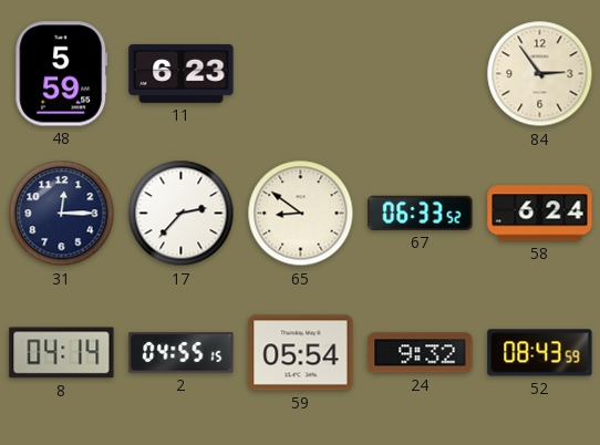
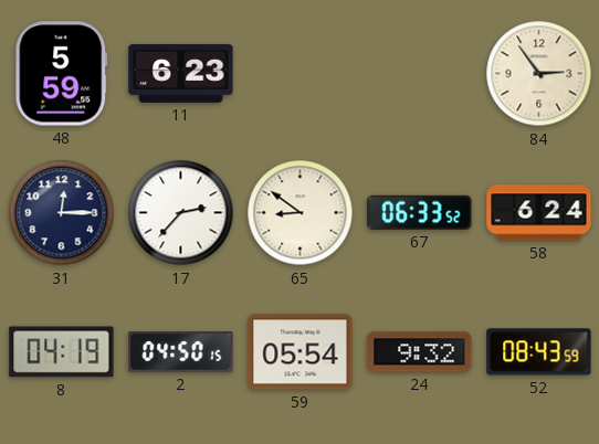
8: 04:14 -> 04:19
2: 04:55 -> 04:50
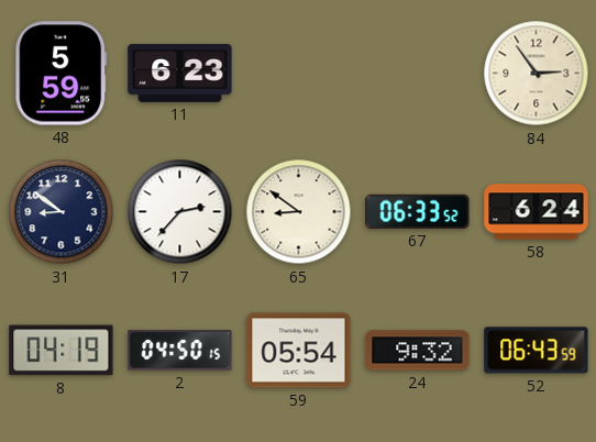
31: 12:15 -> 8:51
52: 08:43 -> 06:43
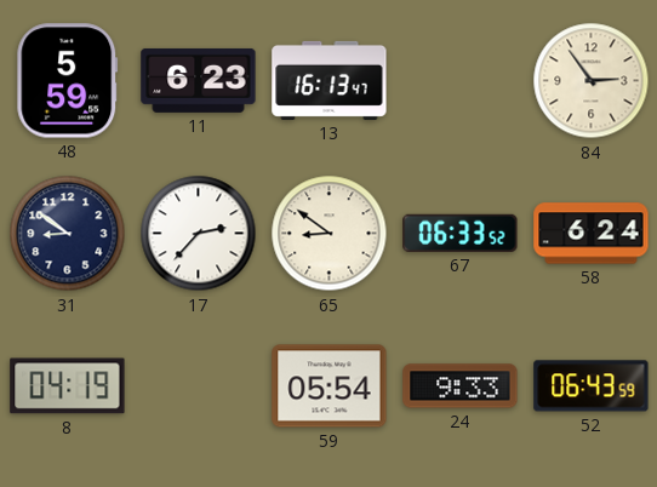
13: none -> 16:13
2: 04:50 -> none
24: 9:32 -> 9:33
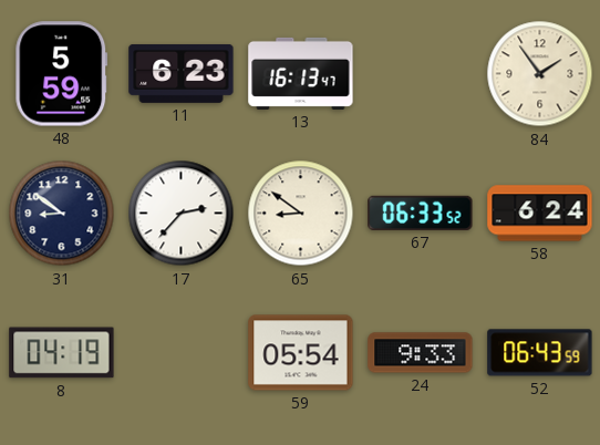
84: 2:54 -> 1:54
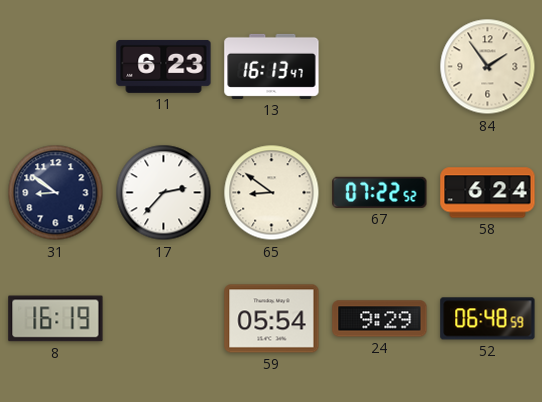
48: 5:59 -> none
67: 06:33 -> 07:22
8: 04:19 -> 16:19
24: 9:33 -> 9:29
52: 06:43 -> 06:48
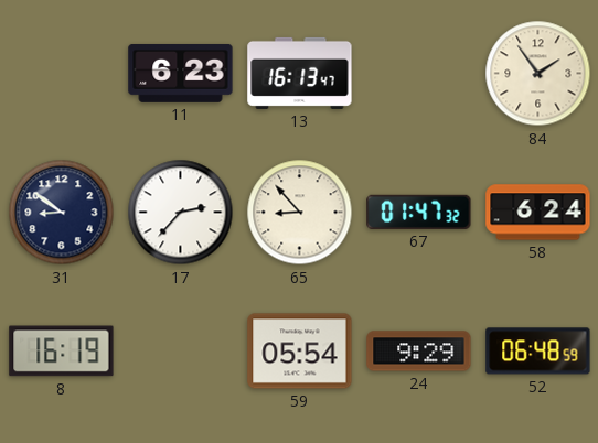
65: 8:51 -> 8:53
67: 07:22 -> 01:47
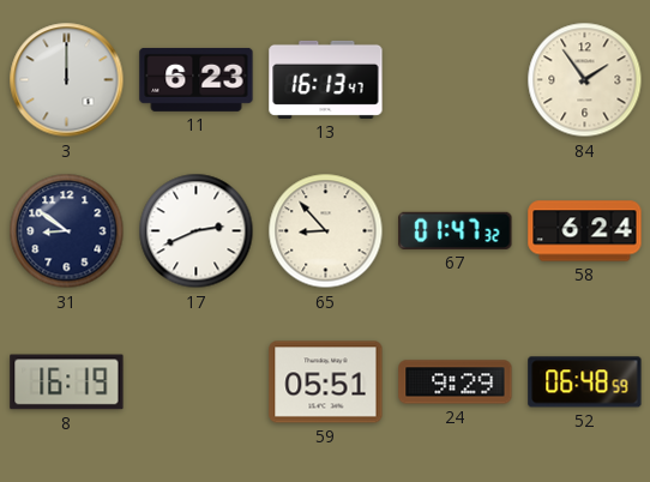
3: none -> 12:00
17: 2:37 -> 2:41
59: 05:54 -> 05:51
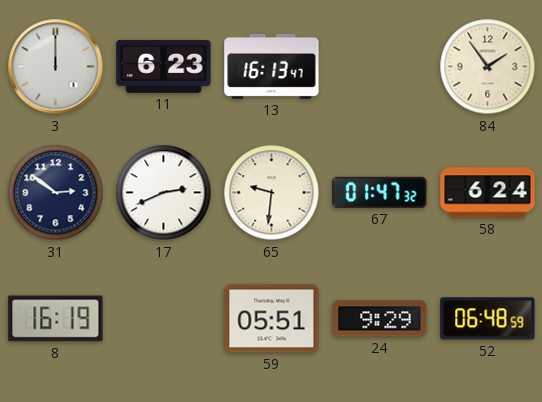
31: 8:51 -> 2:51
65: 8:53 -> 9:31
